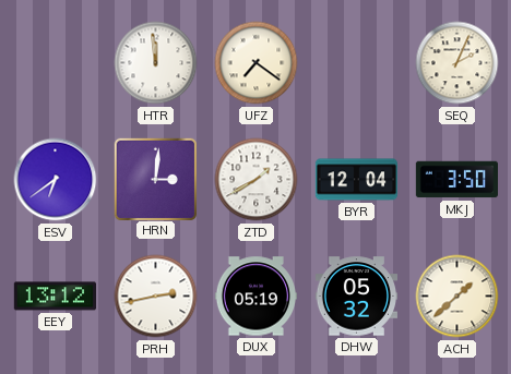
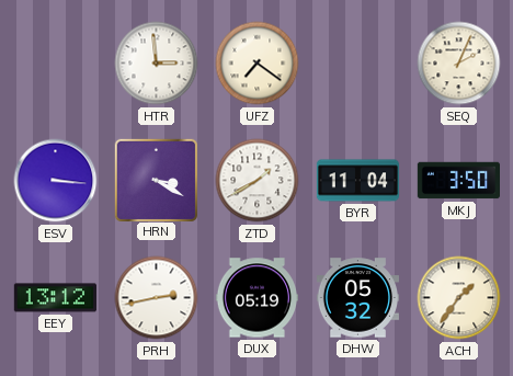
HTR: 11:59 -> 2:59
ESV: 6:39 -> 3:16
HRN: 3:01 -> 3:20
BYR: 12:04 -> 11:04
ACH: 1:38 -> 1:36
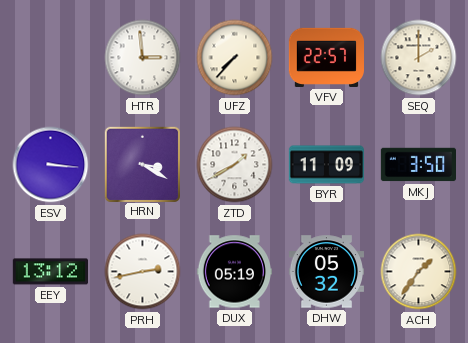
UFZ: 7:21 -> 7:37
VFV: none -> 22:57
SEQ: 2:04 -> 2:00
BYR: 11:04 -> 11:09
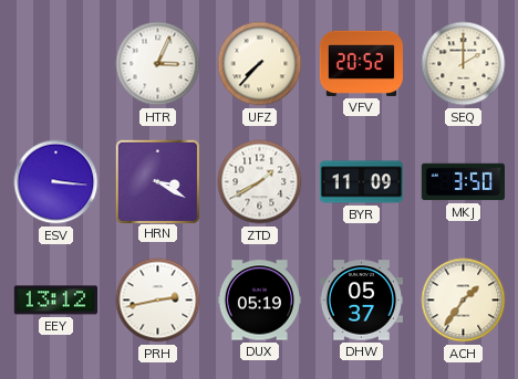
HTR: 2:59 -> 3:04
VFV: 22:57 -> 20:52
DHW: 05:32 -> 05:37
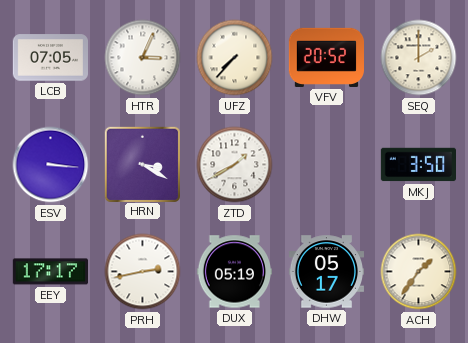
LCB: none -> 07:05
BYR: 11:09 -> none
EEY: 13:12 -> 17:17
DHW: 05:37 -> 05:17
